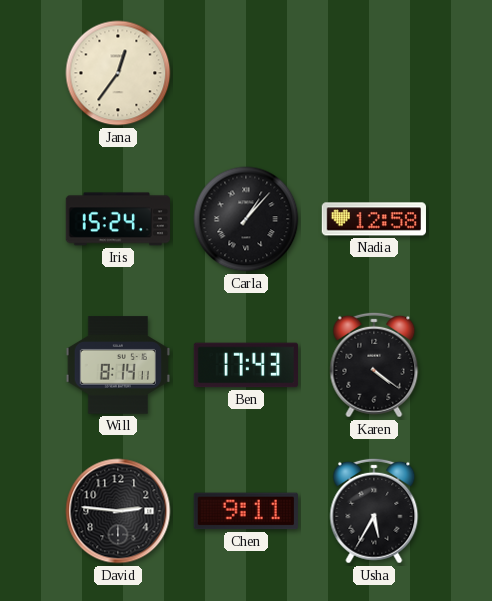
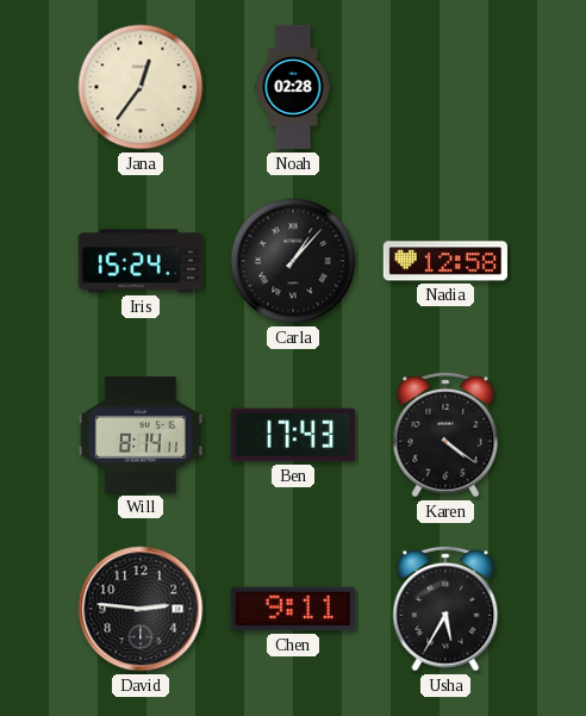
Noah: none -> 02:28
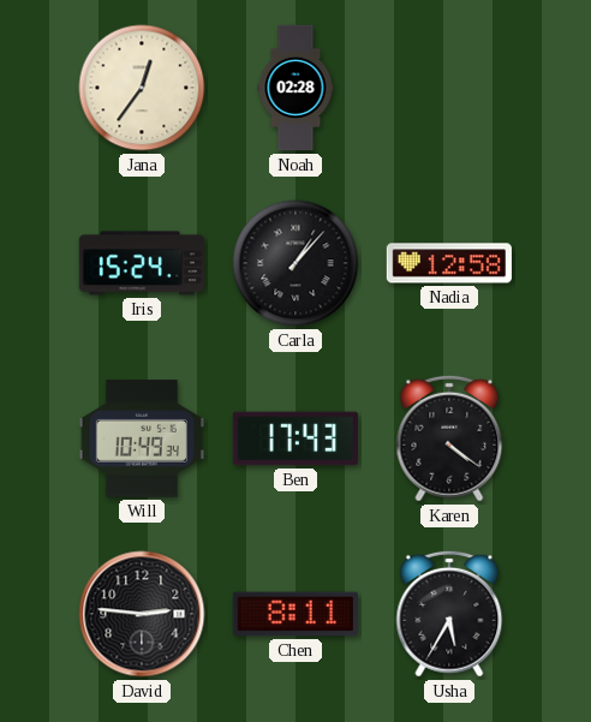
Will: 8:14 -> 10:49
Chen: 9:11 -> 8:11
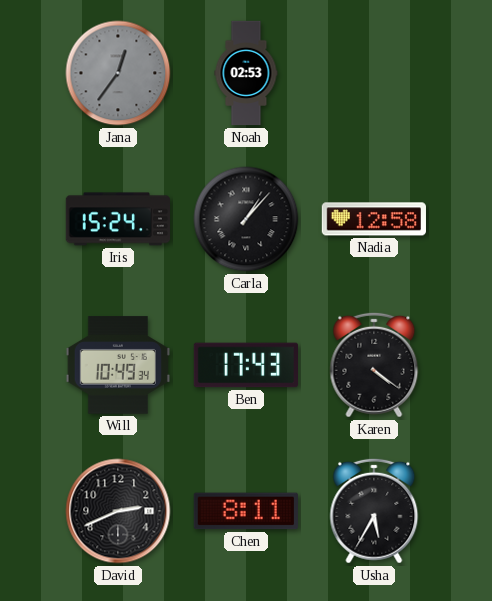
Jana dial: cream -> grey
Noah: 02:28 -> 02:53
David: 2:46 -> 2:41
